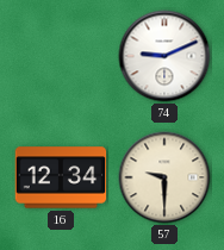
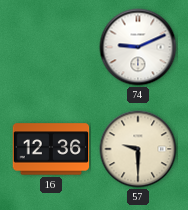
16: 12:34 -> 12:36
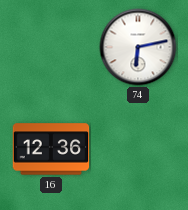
74: 9:11 -> 6:13
57: 9:30 -> none
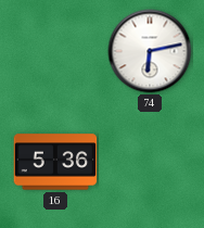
16: 12:36 -> 5:36
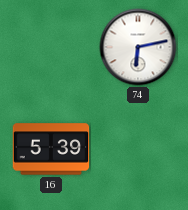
16: 5:36 -> 5:39
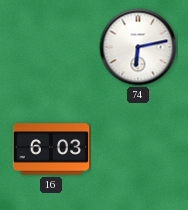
16: 5:39 -> 6:03
